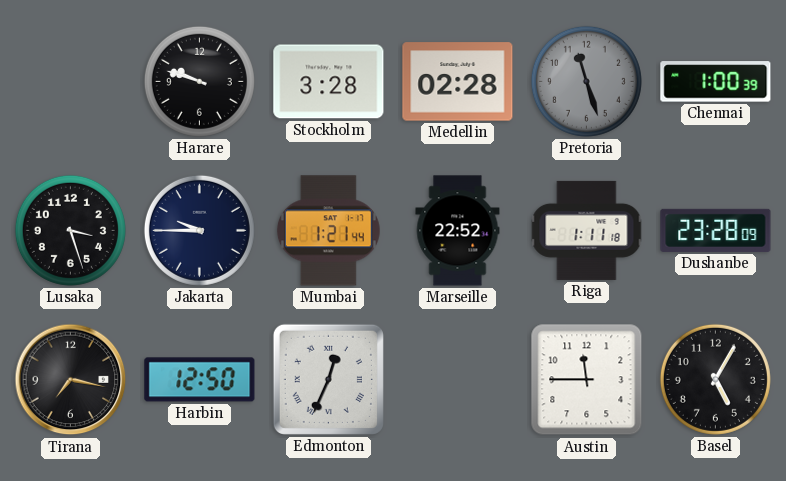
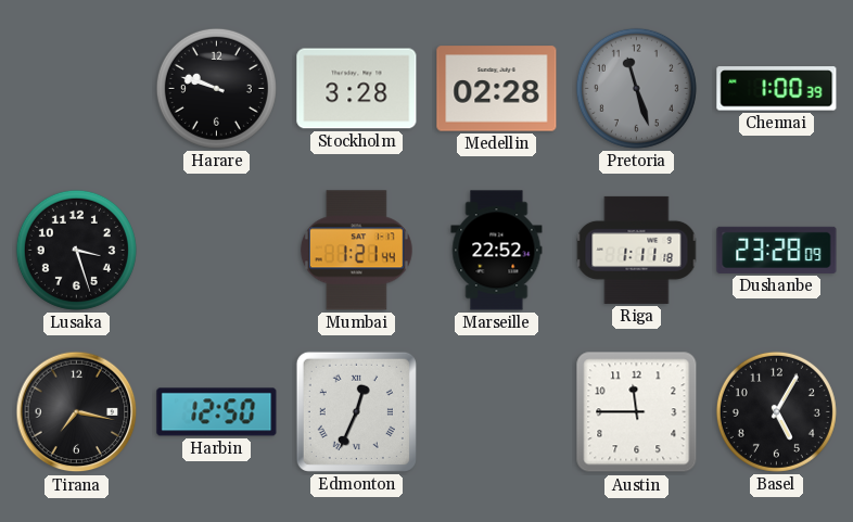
Jakarta: 9:45 -> none
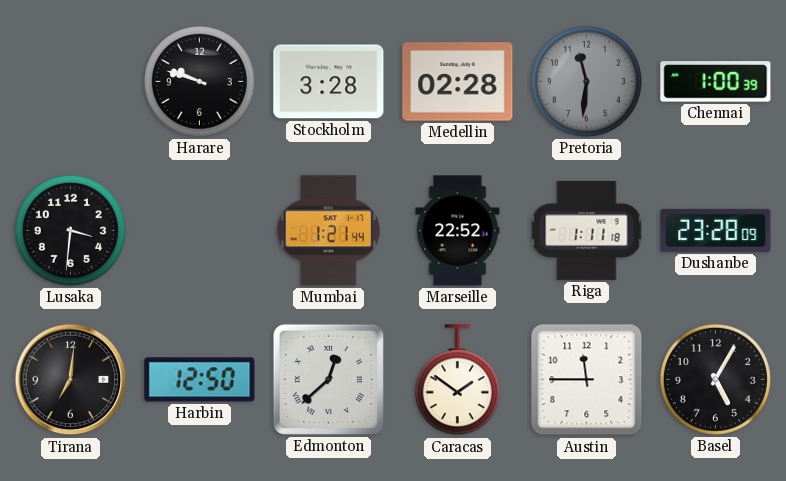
Pretoria: 11:27 -> 11:31
Lusaka: 3:27 -> 3:31
Tirana: 7:17 -> 7:01
Edmonton: 12:34 -> 12:38
Caracas: none -> 1:51
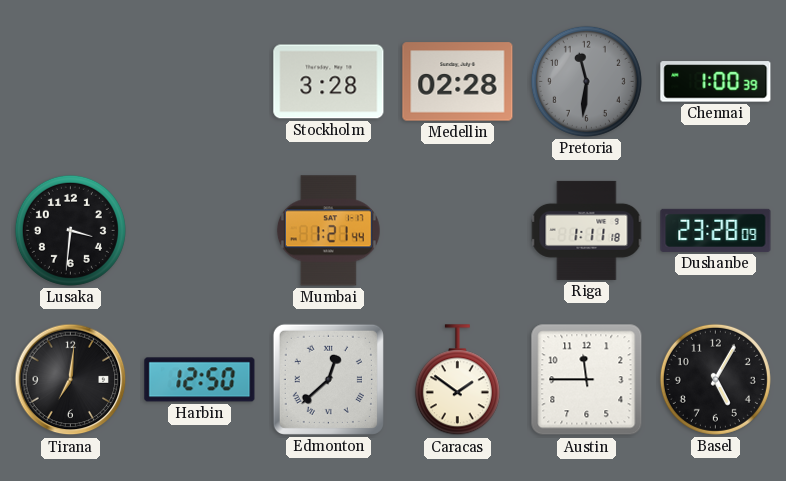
Harare: 9:48 -> none
Marseille: 22:52 -> none
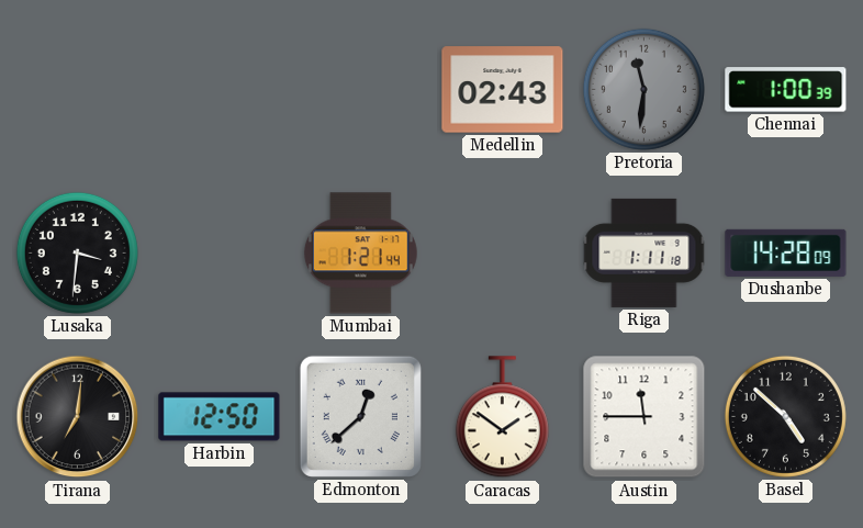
Stockholm: 3:28 -> none
Medellin: 02:28 -> 02:43
Dushanbe: 23:28 -> 14:28
Basel: 5:05 -> 4:52
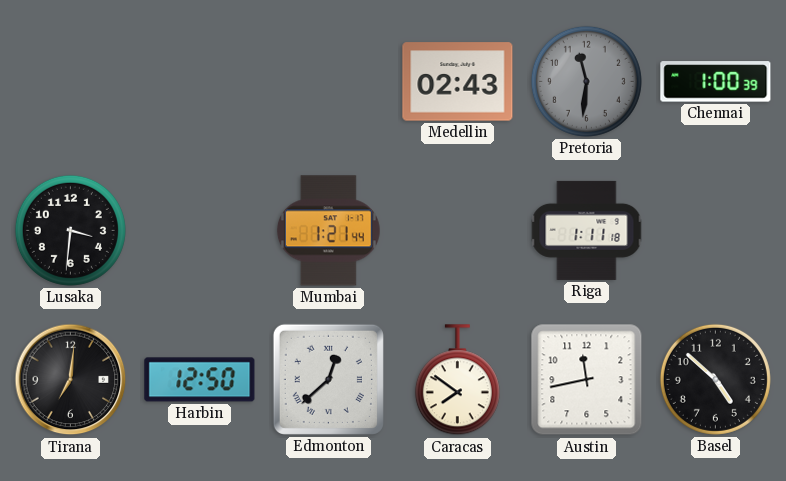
Dushanbe: 14:28 -> none
Caracas: 1:51 -> 7:51
Austin: 11:45 -> 11:43
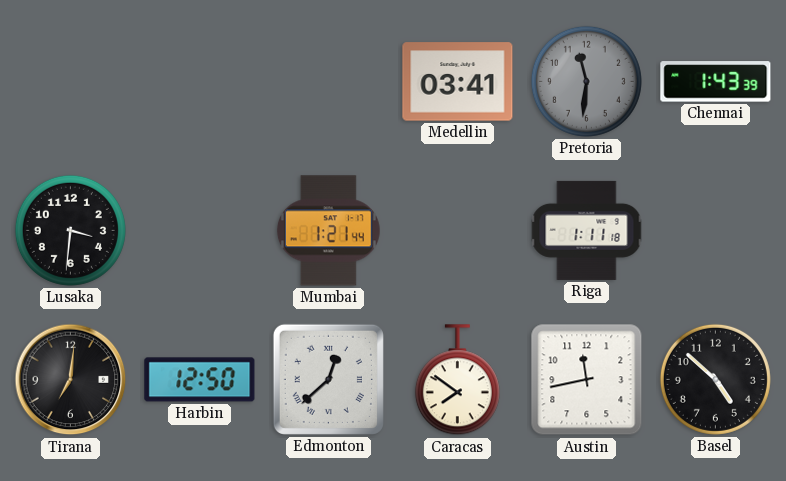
Medellin: 02:43 -> 03:41
Chennai: 1:00 -> 1:43
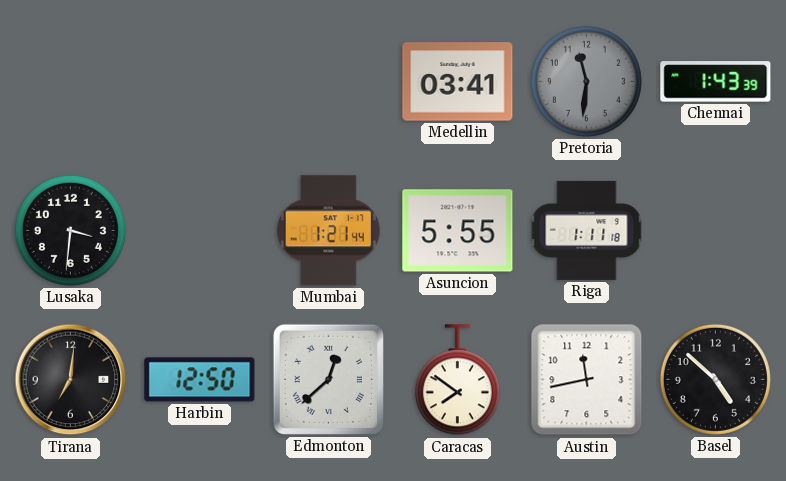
Asuncion: none -> 5:55
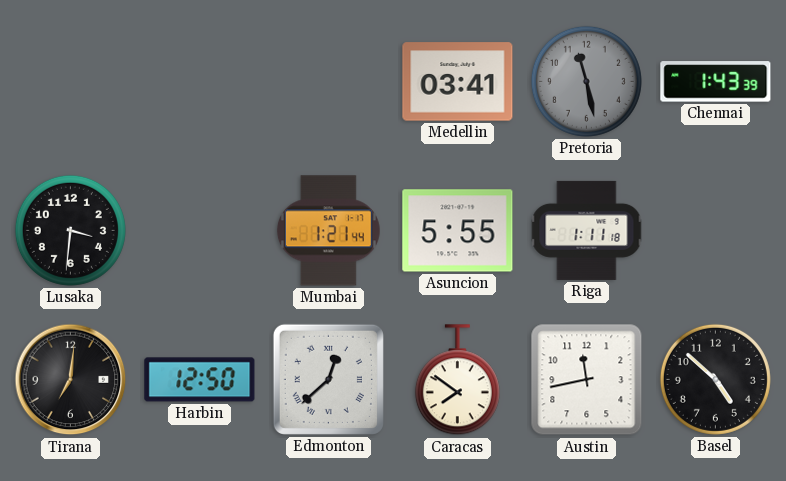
Pretoria: 11:31 -> 11:28
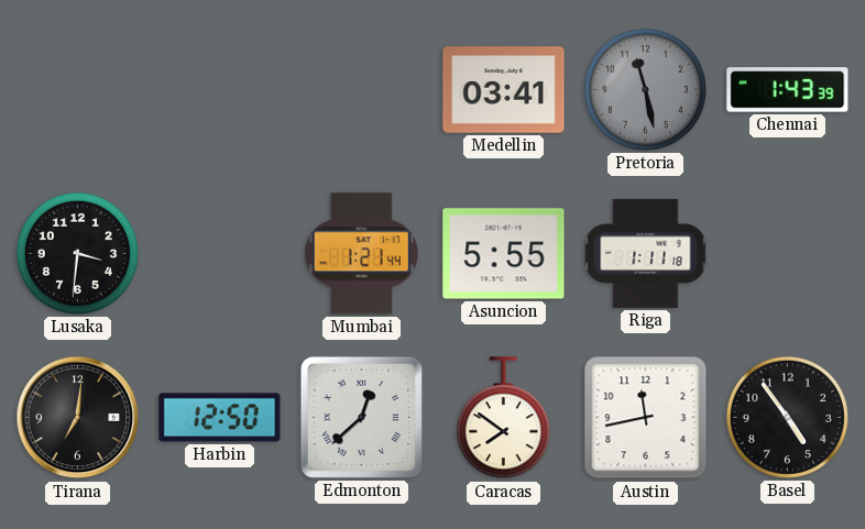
Basel: 4:52 -> 4:54
